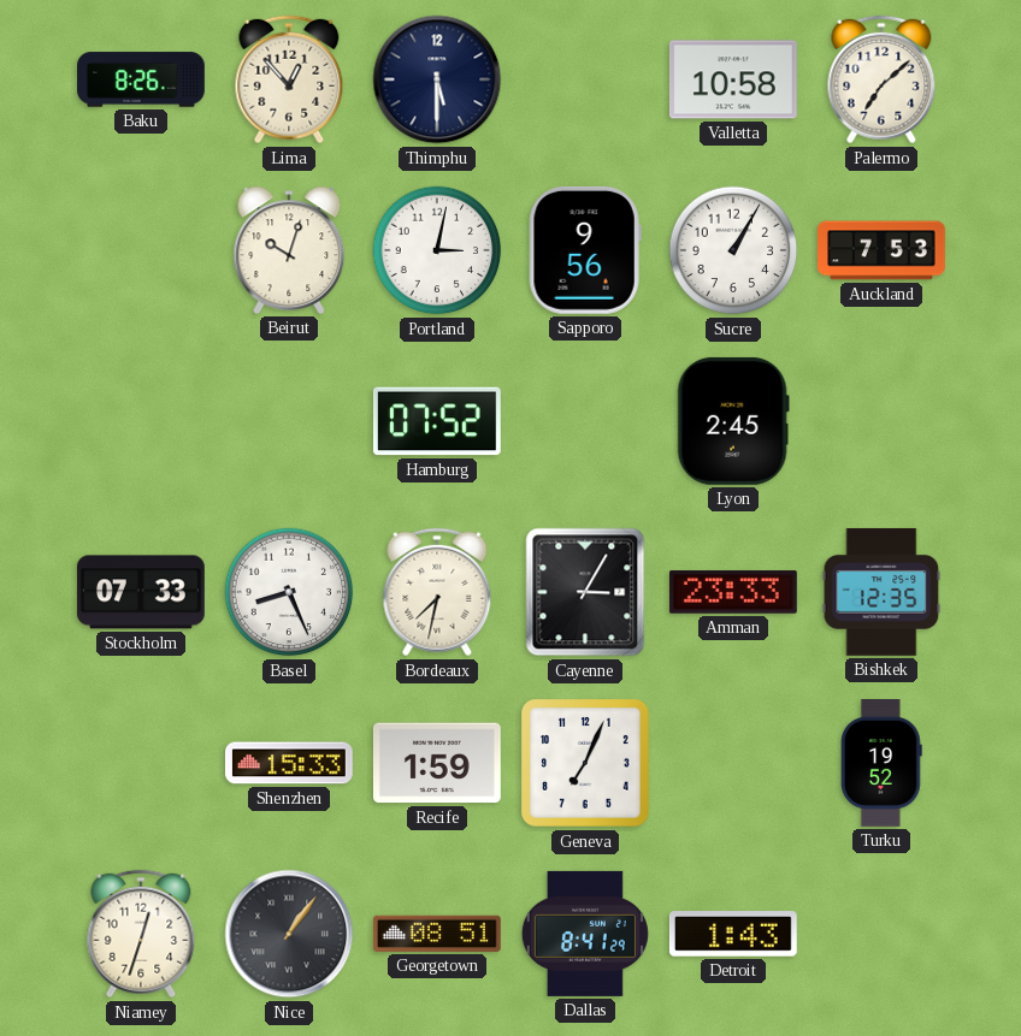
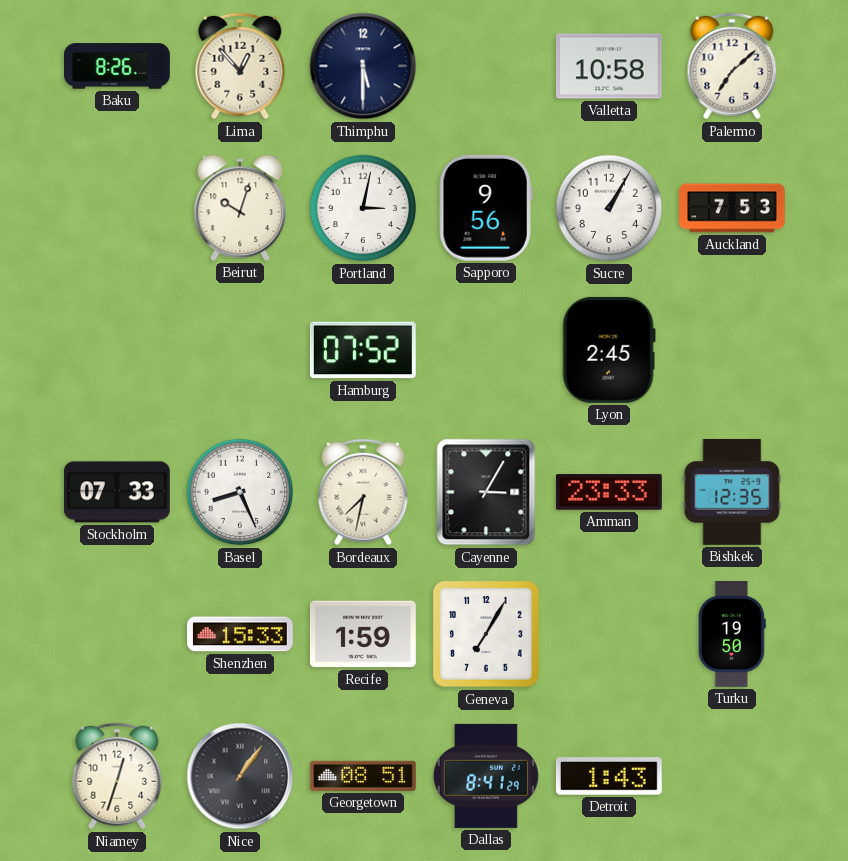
Geneva: 7:04 -> 7:05
Turku: 19:52 -> 19:50
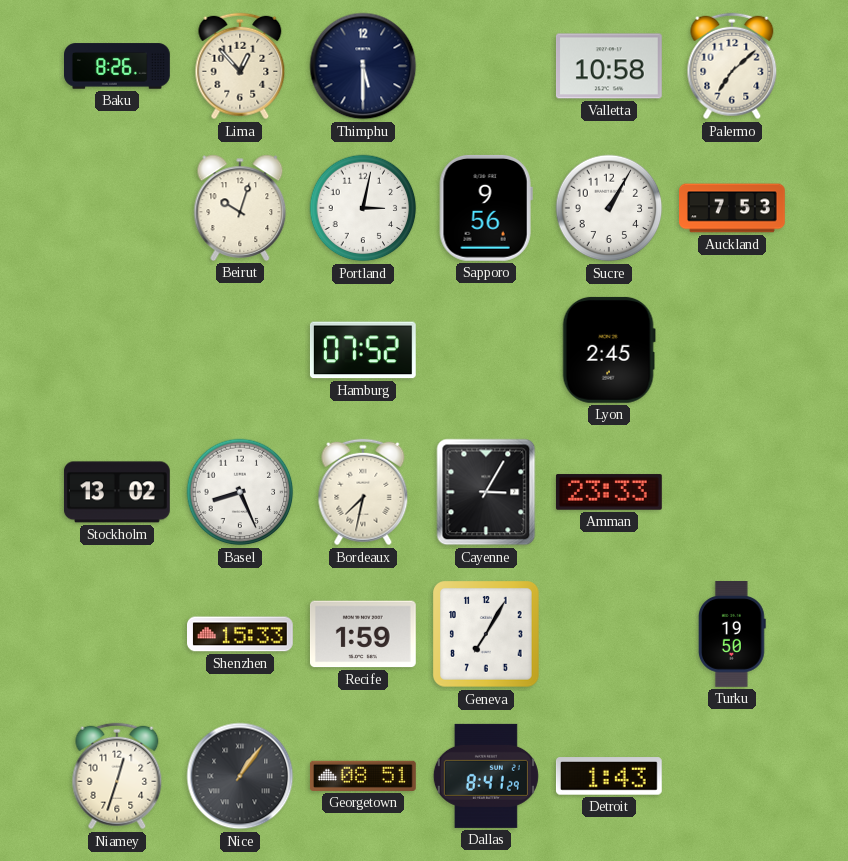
Stockholm: 07:33 -> 13:02
Bishkek: 12:35 -> none
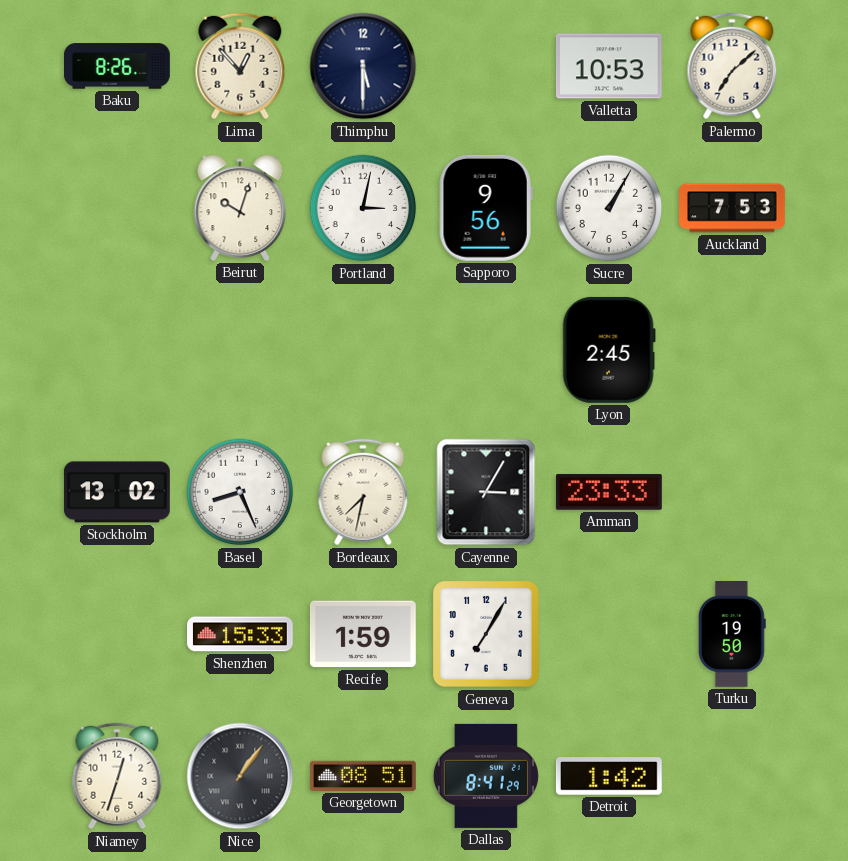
Valletta: 10:58 -> 10:53
Hamburg: 07:52 -> none
Detroit: 1:43 -> 1:42
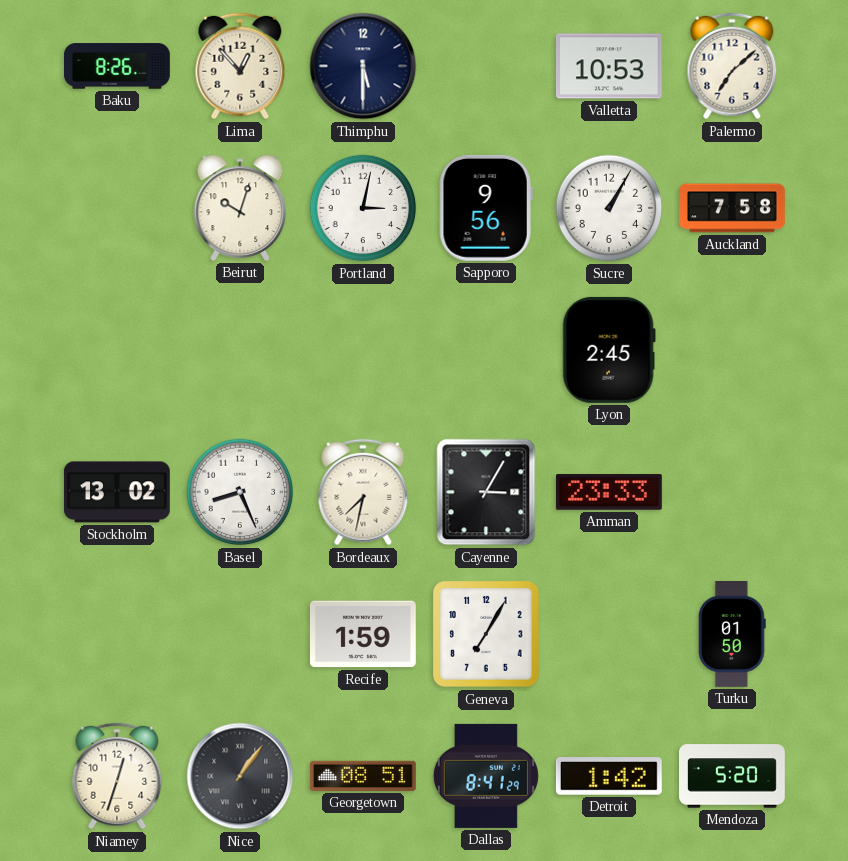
Auckland: 7:53 -> 7:58
Shenzhen: 15:33 -> none
Turku: 19:50 -> 01:50
Mendoza: none -> 5:20
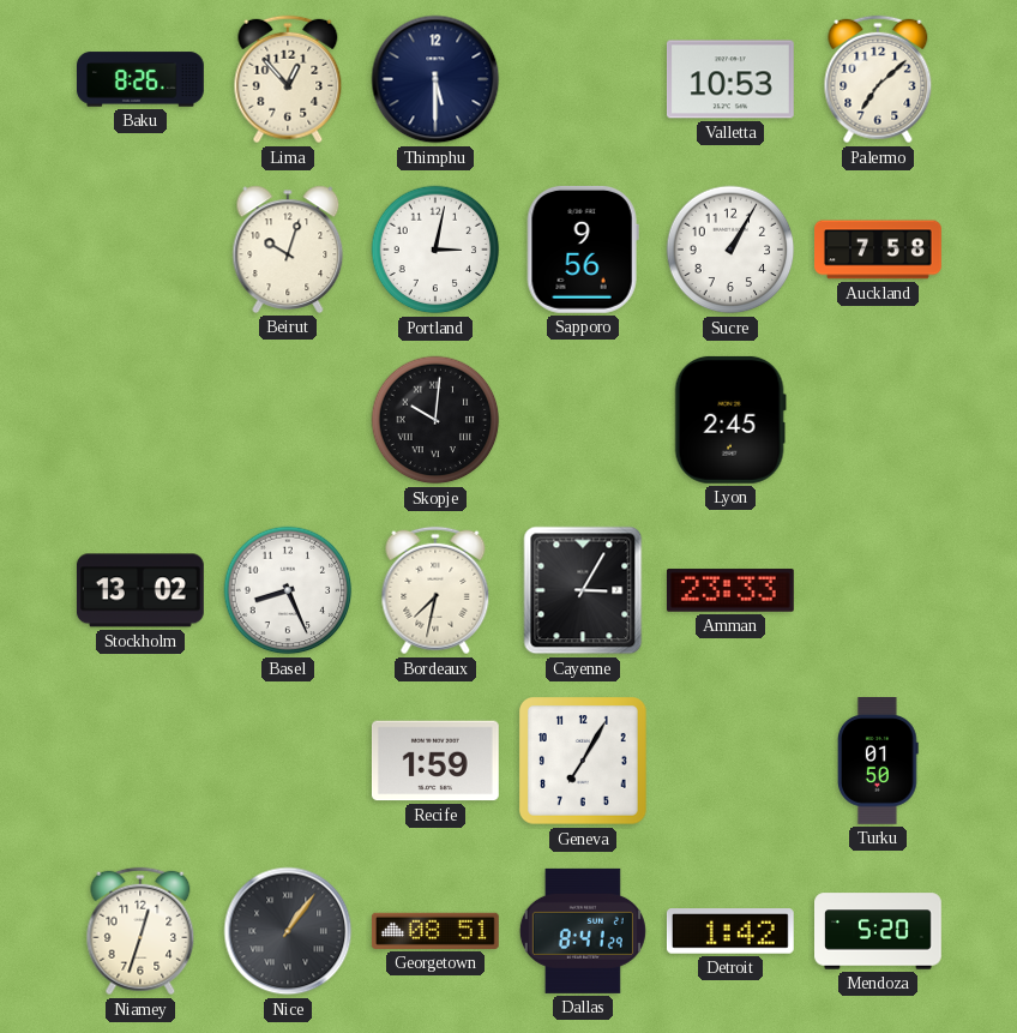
Skopje: none -> 10:01
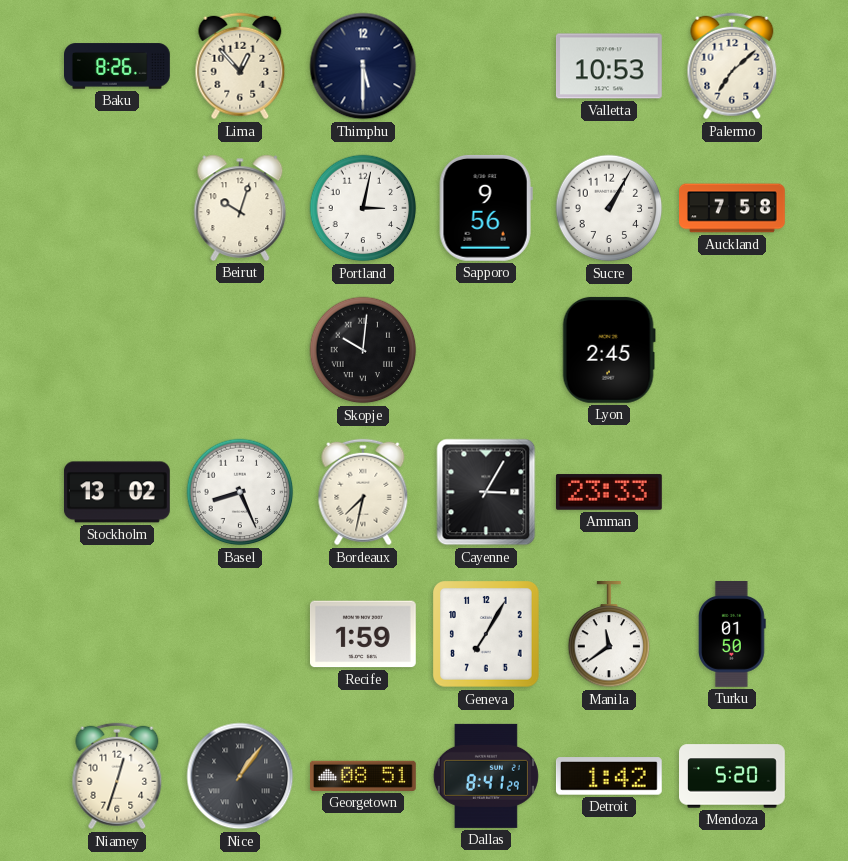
Manila: none -> 11:39
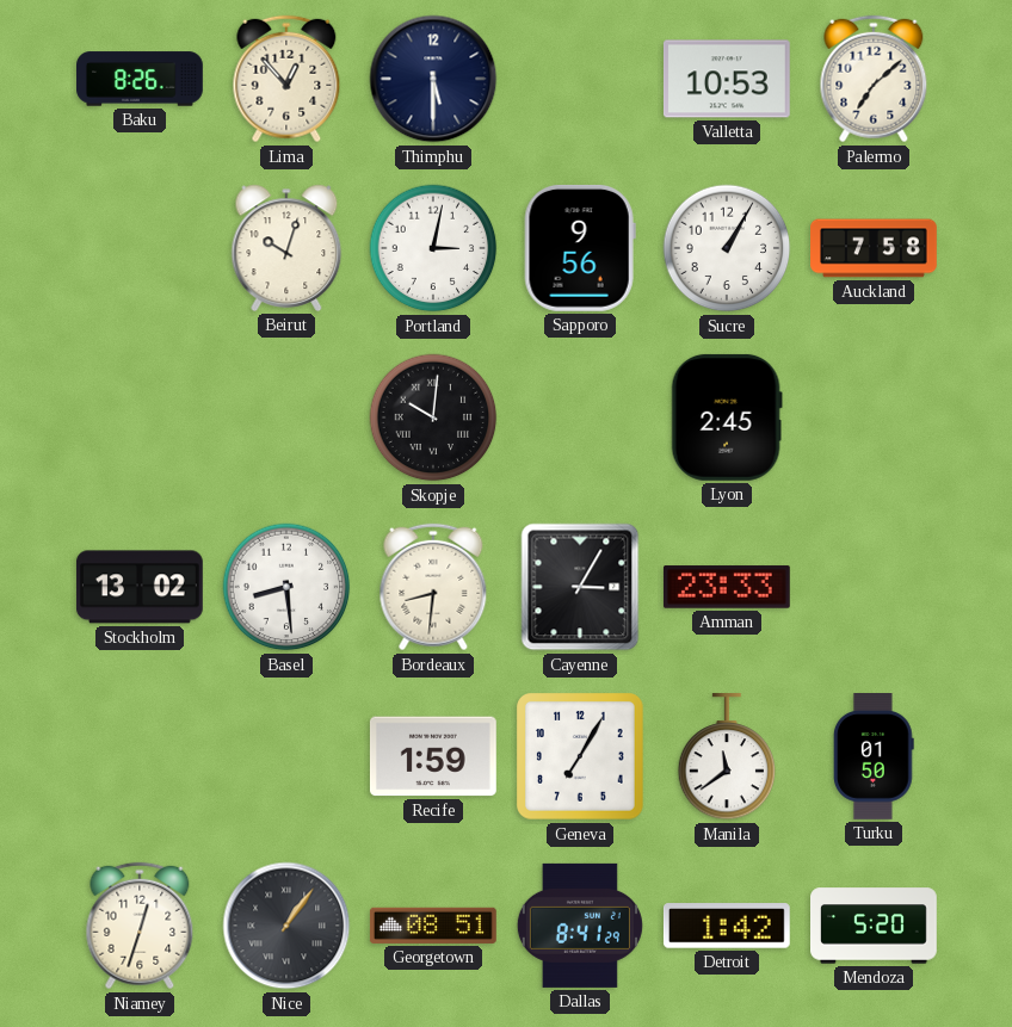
Basel: 8:26 -> 8:29
Bordeaux: 7:32 -> 8:31
